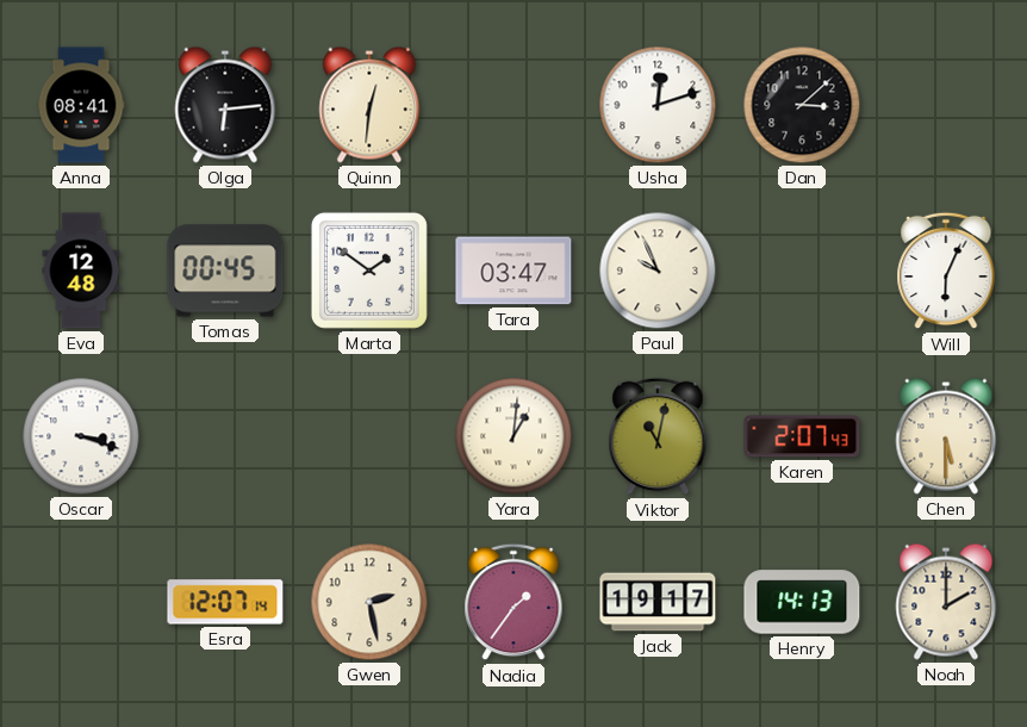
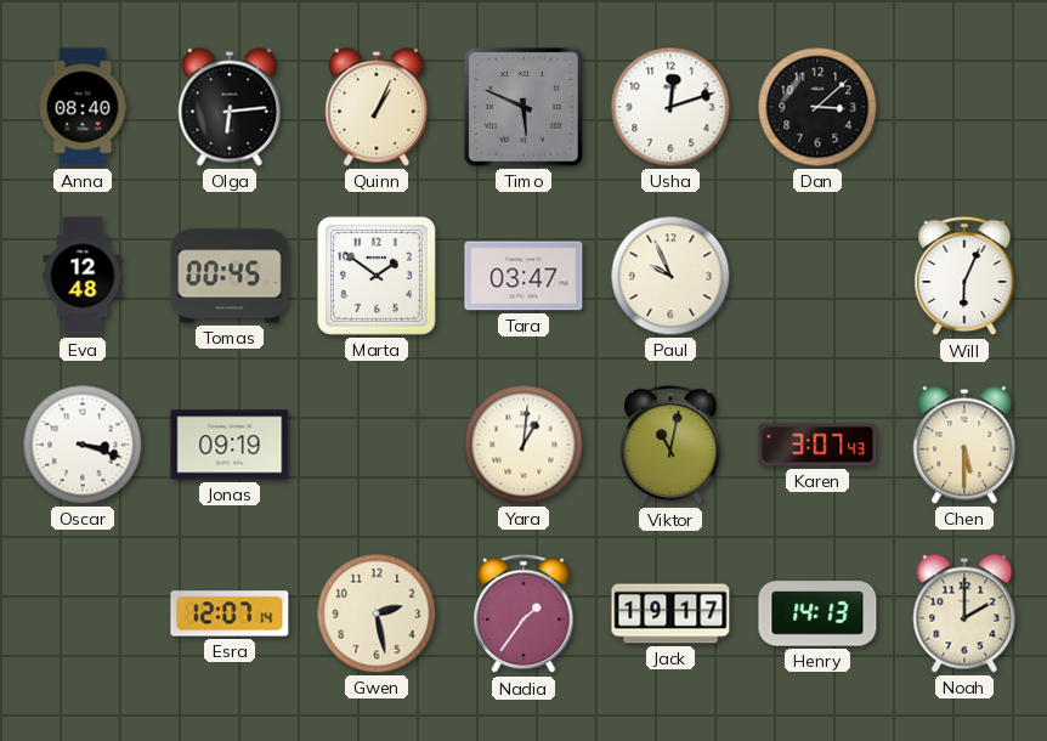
Anna: 08:41 -> 08:40
Quinn: 12:31 -> 1:04
Timo: none -> 5:49
Jonas: none -> 09:19
Karen: 2:07 -> 3:07
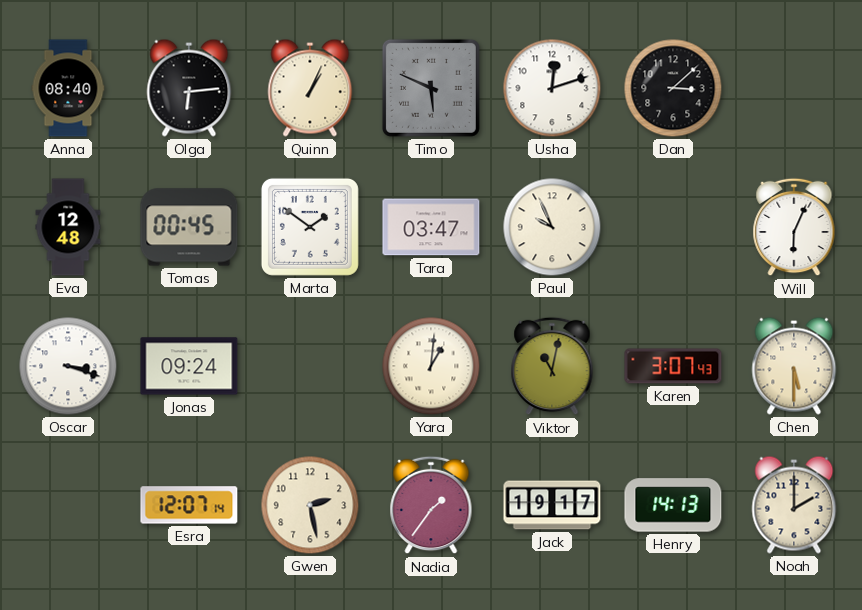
Jonas: 09:19 -> 09:24
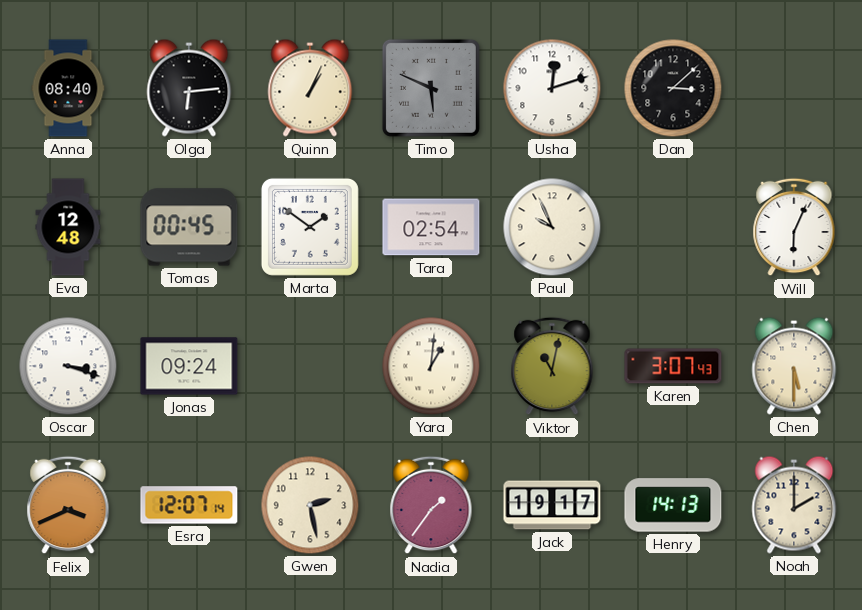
Tara: 03:47 -> 02:54
Felix: none -> 3:41
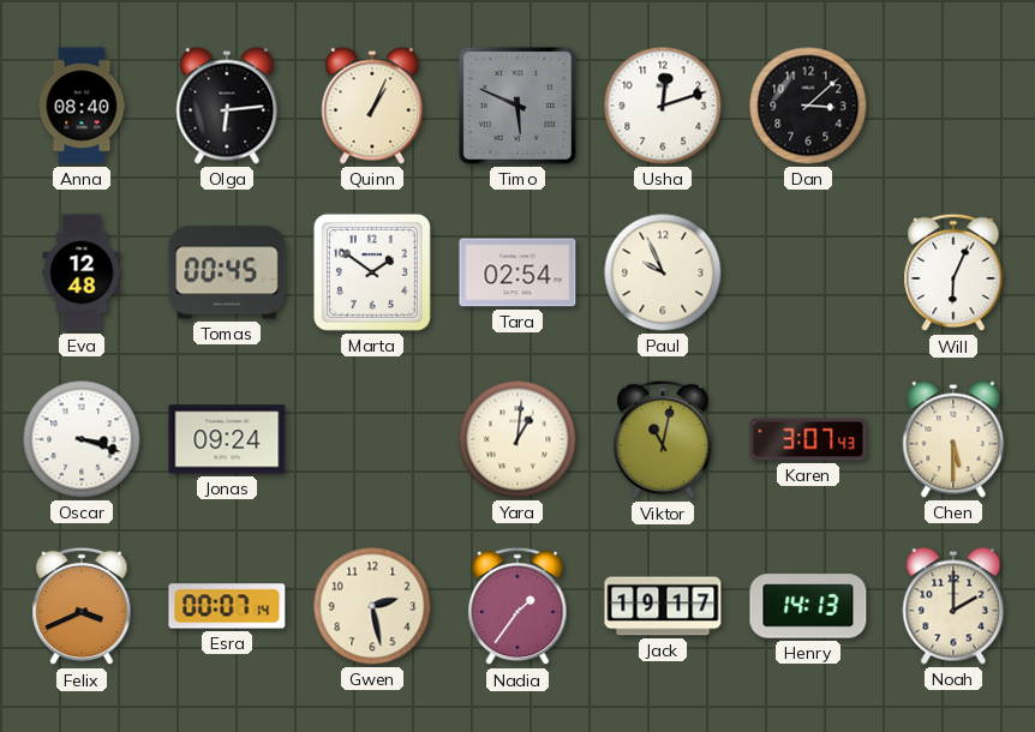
Esra: 12:07 -> 00:07
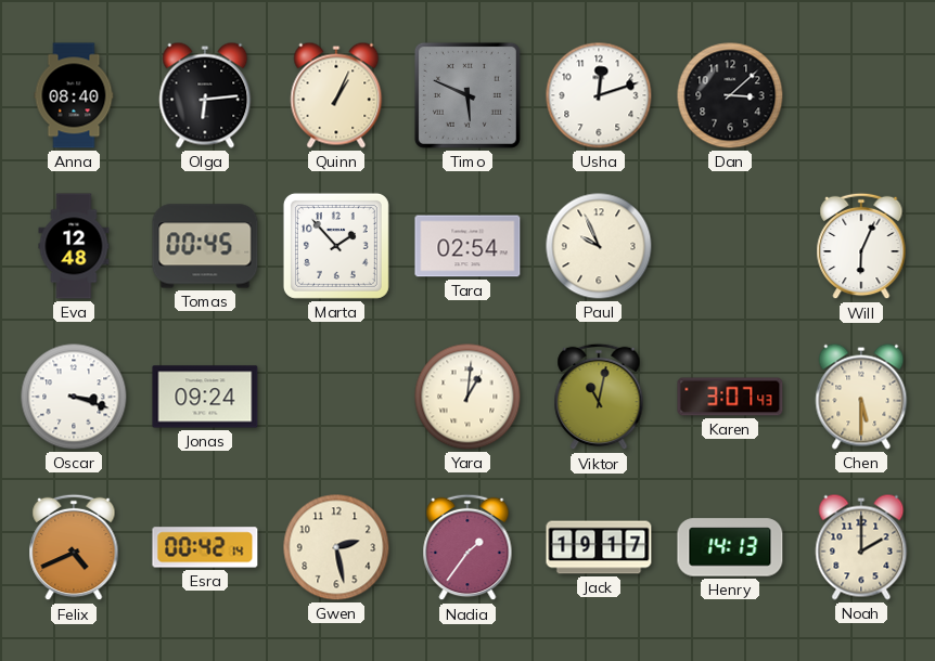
Marta: 1:51 -> 1:53
Felix: 3:41 -> 4:41
Esra: 00:07 -> 00:42
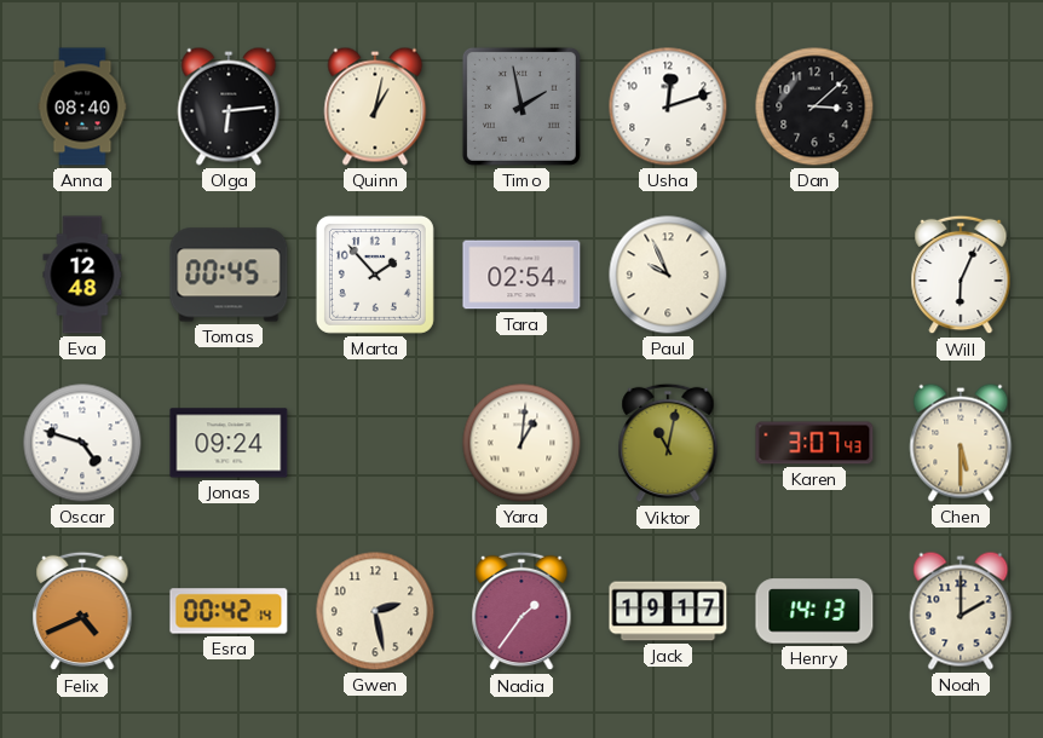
Quinn: 1:04 -> 1:02
Timo: 5:49 -> 1:58
Oscar: 3:18 -> 4:48
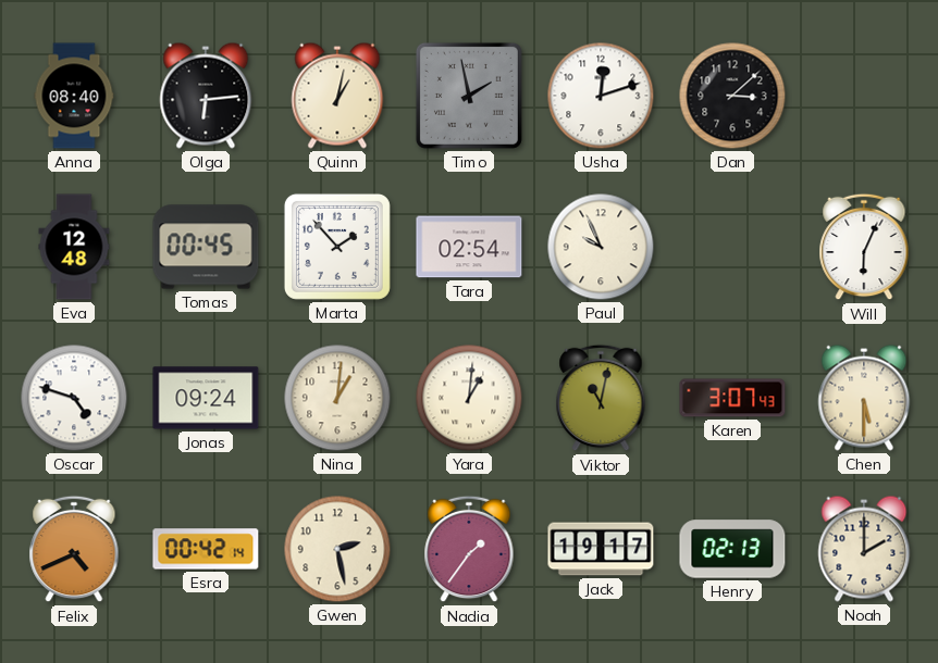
Nina: none -> 1:01
Henry: 14:13 -> 02:13
